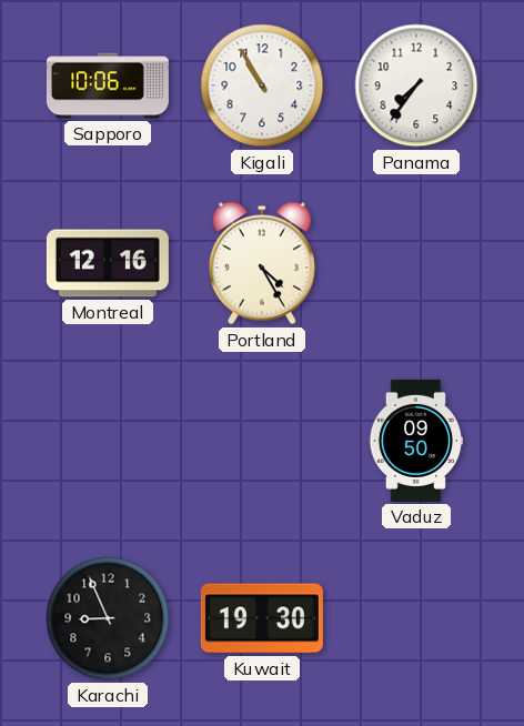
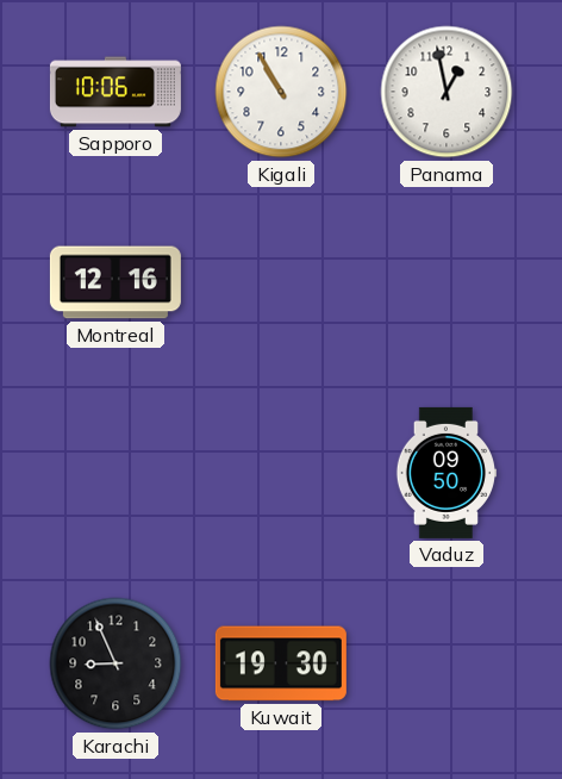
Panama: 7:36 -> 12:58
Portland: 4:25 -> none
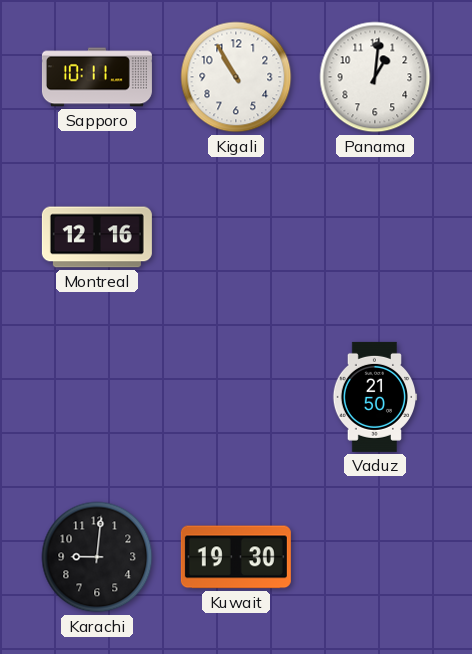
Sapporo: 10:06 -> 10:11
Panama: 12:58 -> 1:01
Vaduz: 09:50 -> 21:50
Karachi: 8:56 -> 9:01
